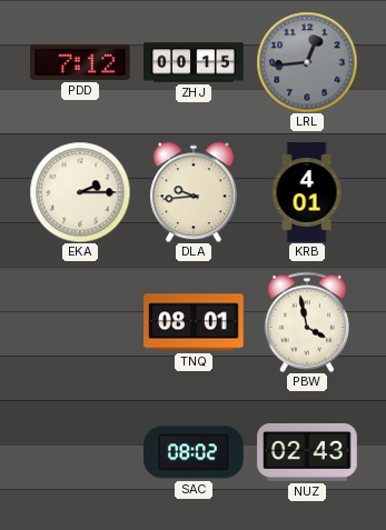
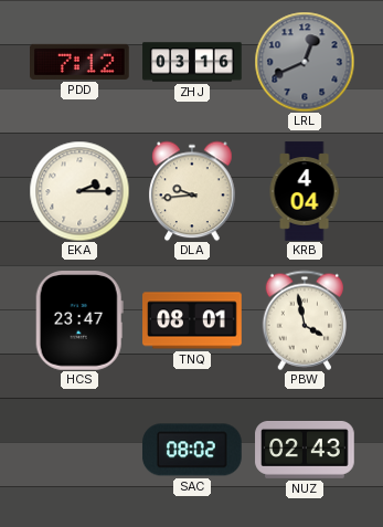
ZHJ: 00:15 -> 03:16
LRL: 12:44 -> 12:41
KRB: 4:01 -> 4:04
HCS: none -> 23:47
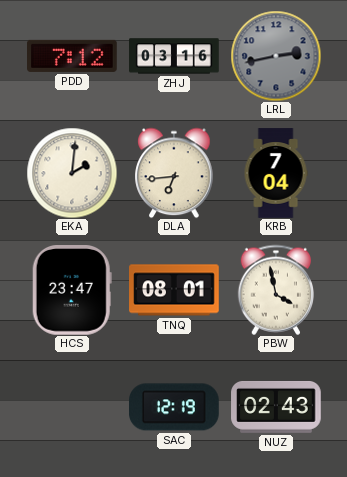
LRL: 12:41 -> 2:43
EKA: 2:15 -> 2:01
DLA: 9:44 -> 6:44
KRB: 4:04 -> 7:04
SAC: 08:02 -> 12:19
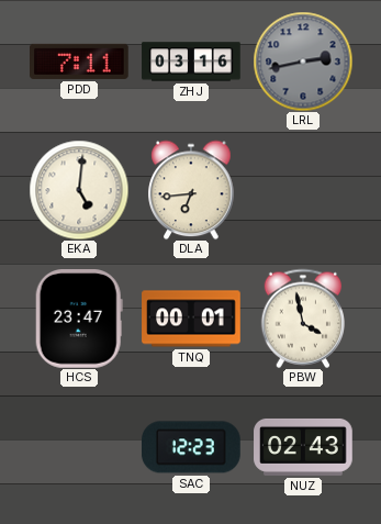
PDD: 7:12 -> 7:11
EKA: 2:01 -> 5:01
KRB: 7:04 -> none
TNQ: 08:01 -> 00:01
SAC: 12:19 -> 12:23
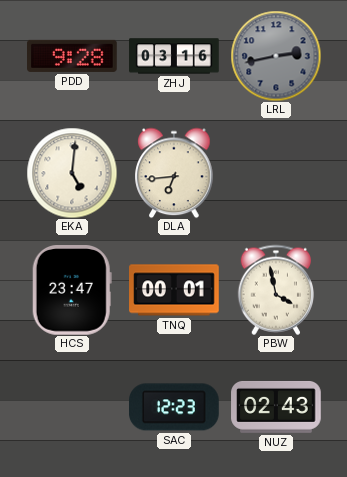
PDD: 7:11 -> 9:28
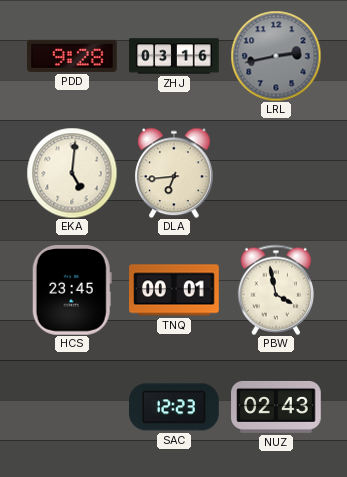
HCS: 23:47 -> 23:45
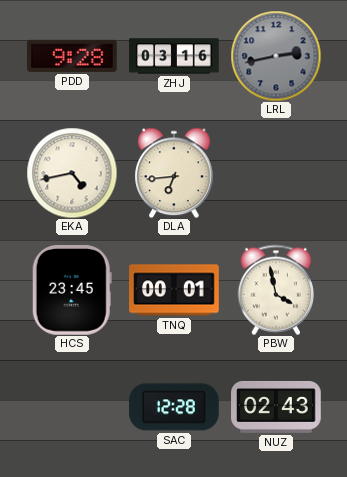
EKA: 5:01 -> 4:43
SAC: 12:23 -> 12:28
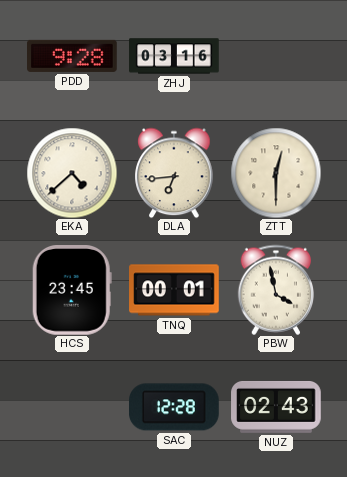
LRL: 2:43 -> none
EKA: 4:43 -> 4:38
ZTT: none -> 12:30
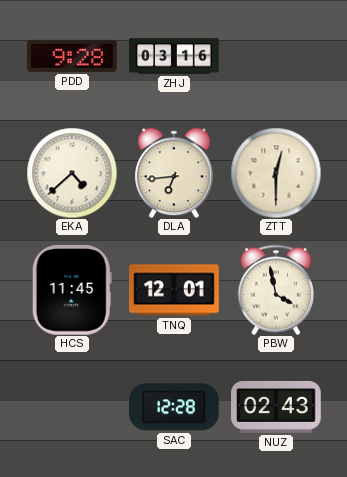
HCS: 23:45 -> 11:45
TNQ: 00:01 -> 12:01
